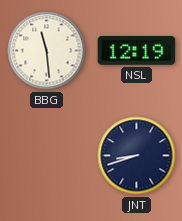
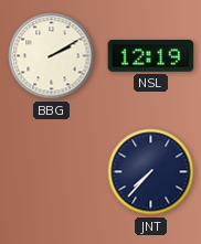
BBG: 11:29 -> 2:10
JNT: 8:42 -> 7:37
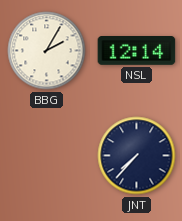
BBG: 2:10 -> 2:05
NSL: 12:19 -> 12:14
